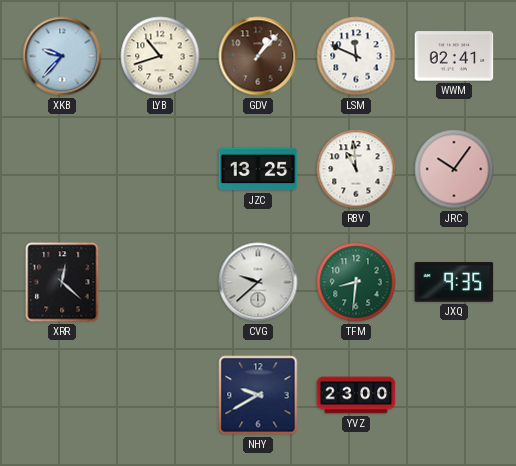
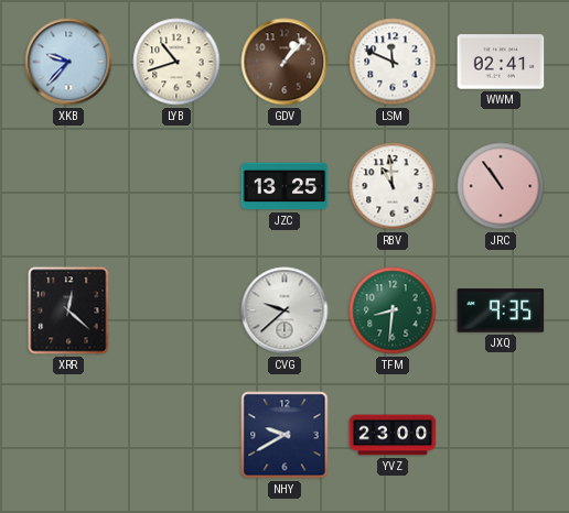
JRC: 10:06 -> 10:54
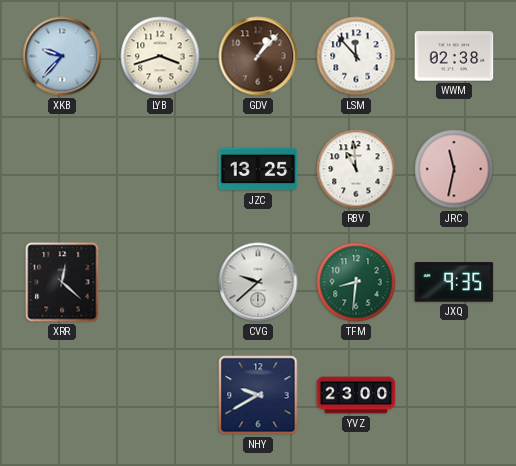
LYB: 10:42 -> 3:42
LSM: 11:49 -> 11:53
WWM: 02:41 -> 02:38
JRC: 10:54 -> 11:32
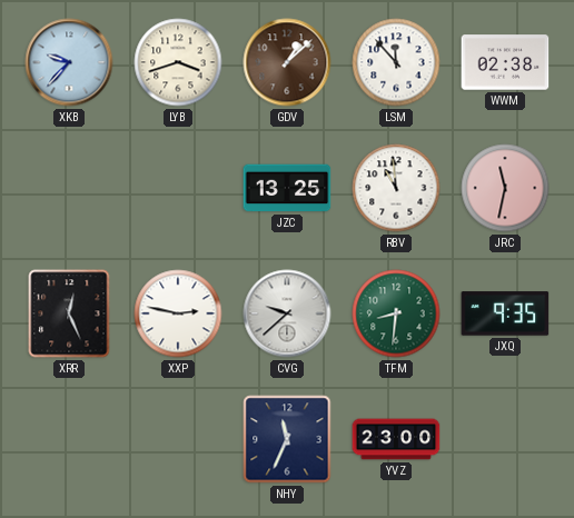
GDV: 1:07 -> 1:08
XRR: 12:22 -> 12:26
XXP: none -> 2:47
NHY: 9:40 -> 11:34
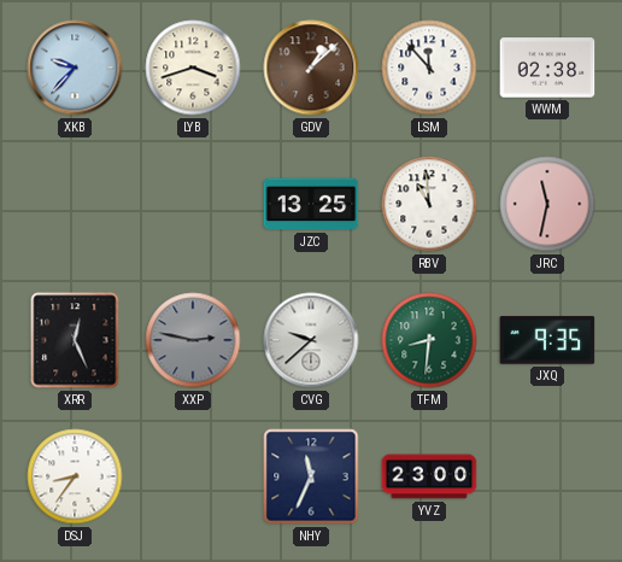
XXP dial: white -> grey
DSJ: none -> 8:36
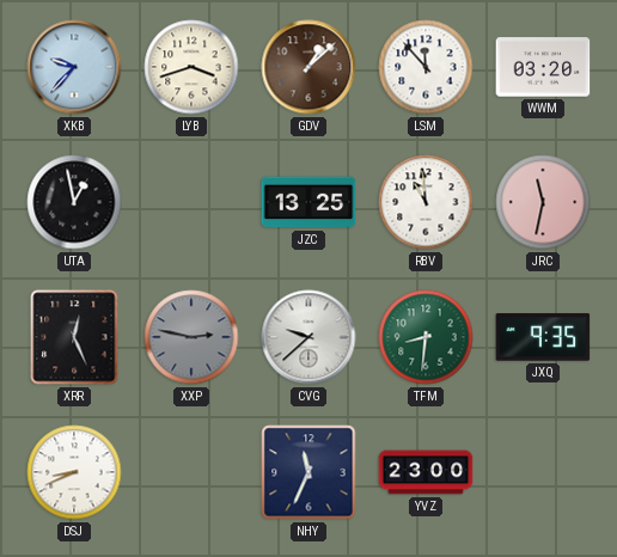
WWM: 02:38 -> 03:20
UTA: none -> 12:58
DSJ: 8:36 -> 8:41
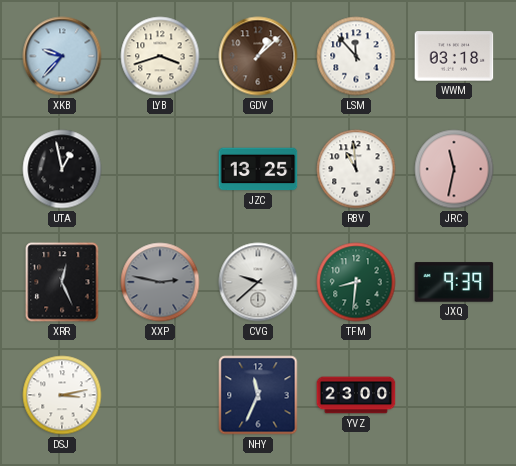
WWM: 03:20 -> 03:18
JXQ: 9:35 -> 9:39
DSJ: 8:41 -> 3:13
